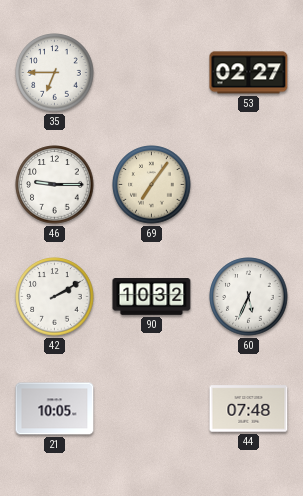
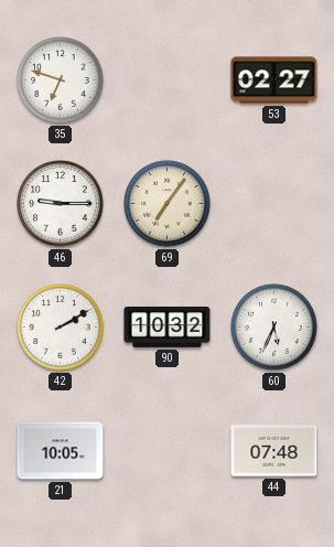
35: 6:45 -> 6:48
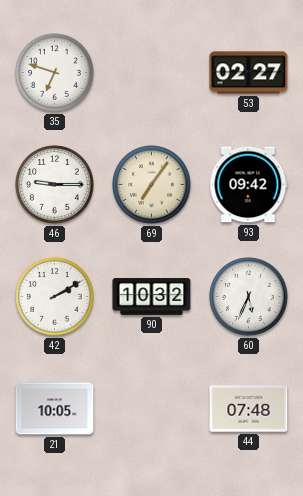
93: none -> 09:42
